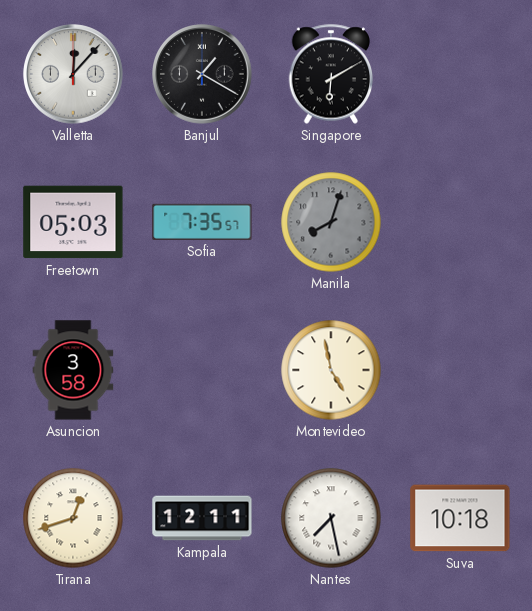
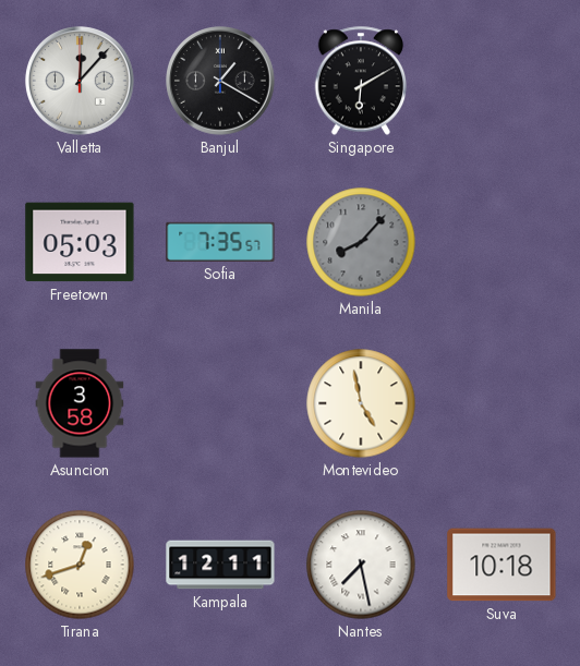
Manila: 8:03 -> 8:07
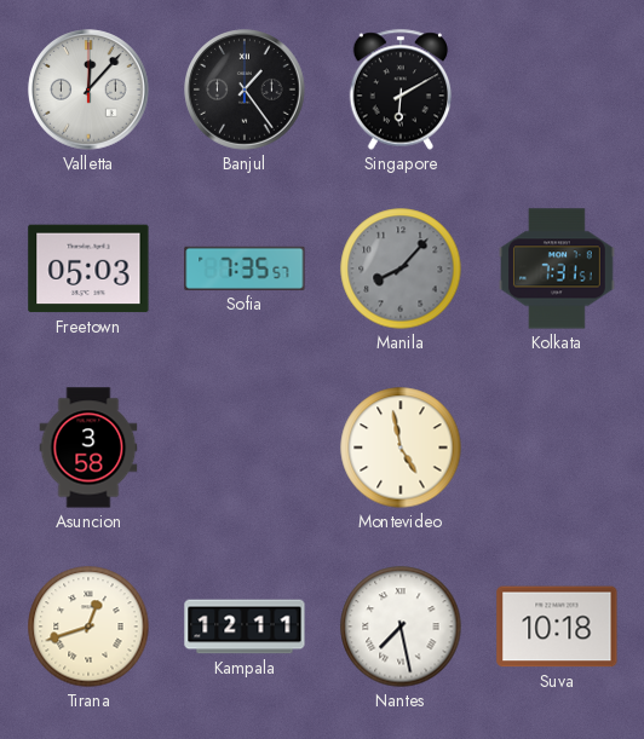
Banjul: 1:20 -> 1:24
Kolkata: none -> 7:31
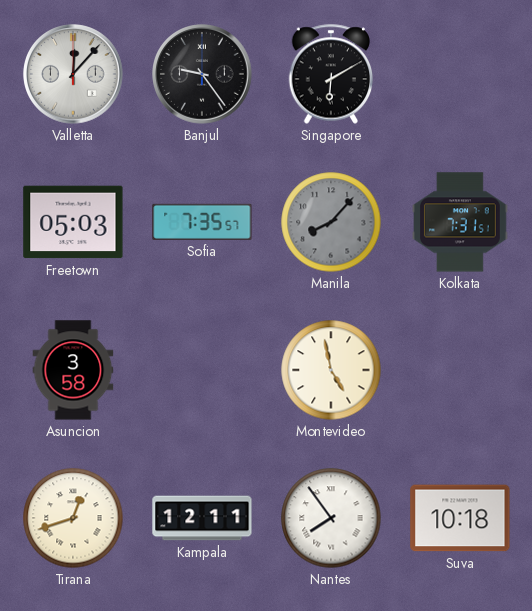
Banjul: 1:24 -> 9:24
Nantes: 7:28 -> 7:54
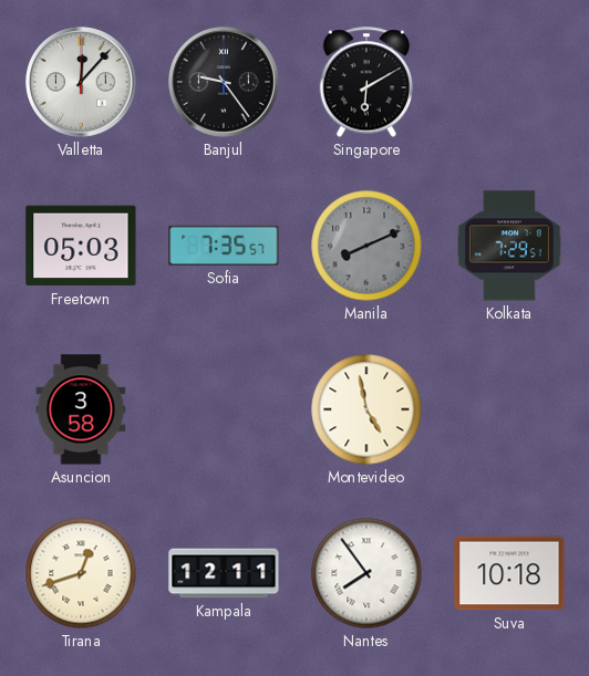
Manila: 8:07 -> 8:11
Kolkata: 7:31 -> 7:29
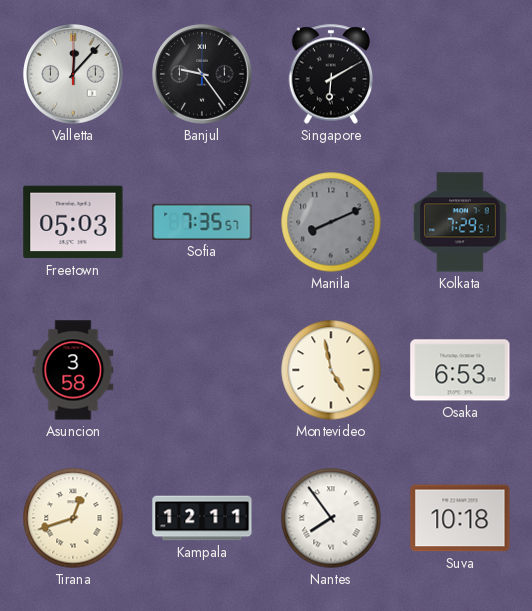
Osaka: none -> 6:53
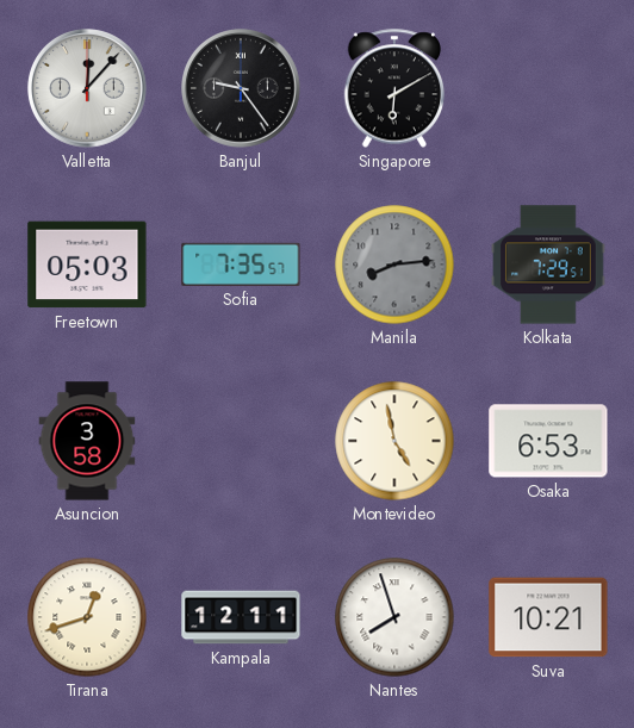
Manila: 8:11 -> 8:14
Nantes: 7:54 -> 7:57
Suva: 10:18 -> 10:21
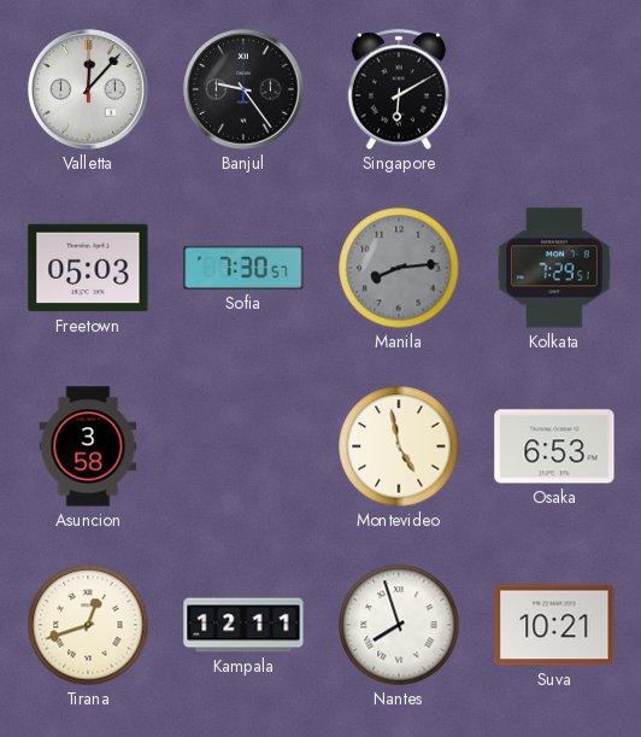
Sofia: 7:35 -> 7:30
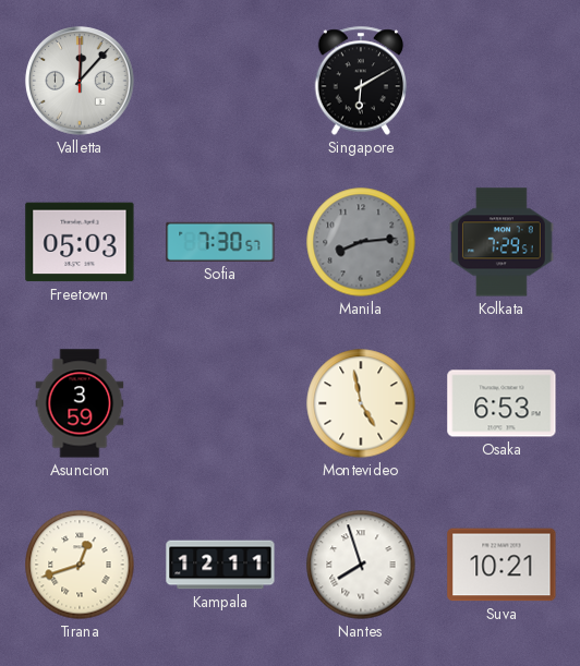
Banjul: 9:24 -> none
Asuncion: 3:58 -> 3:59
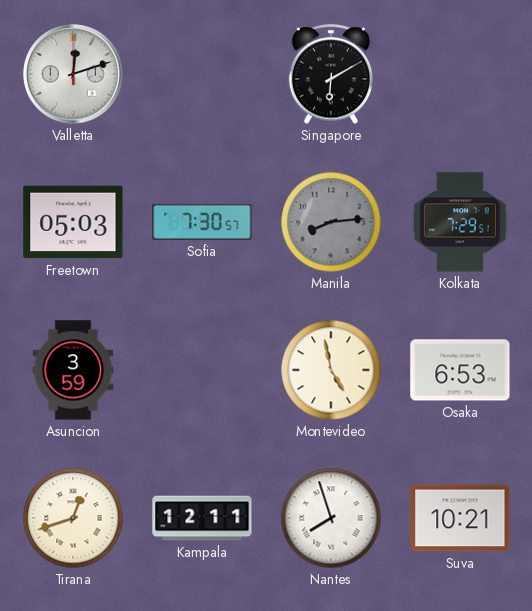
Valletta: 12:07 -> 12:12
